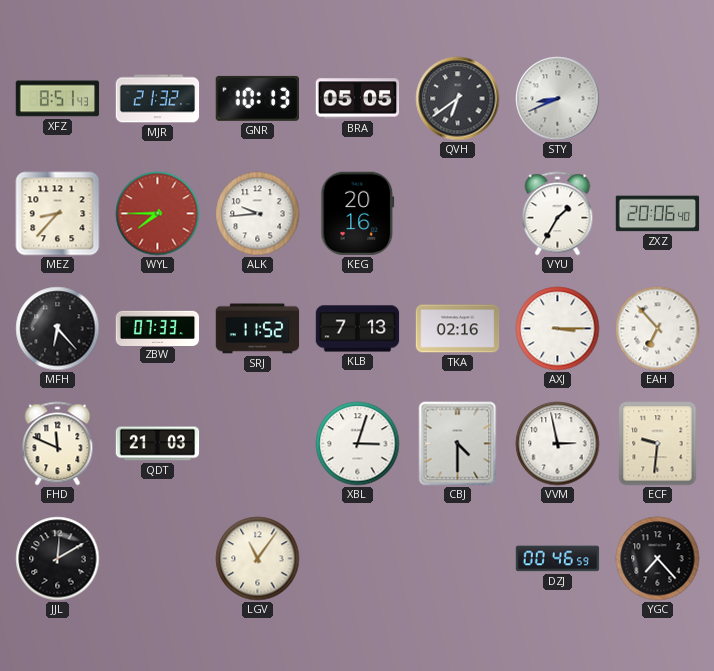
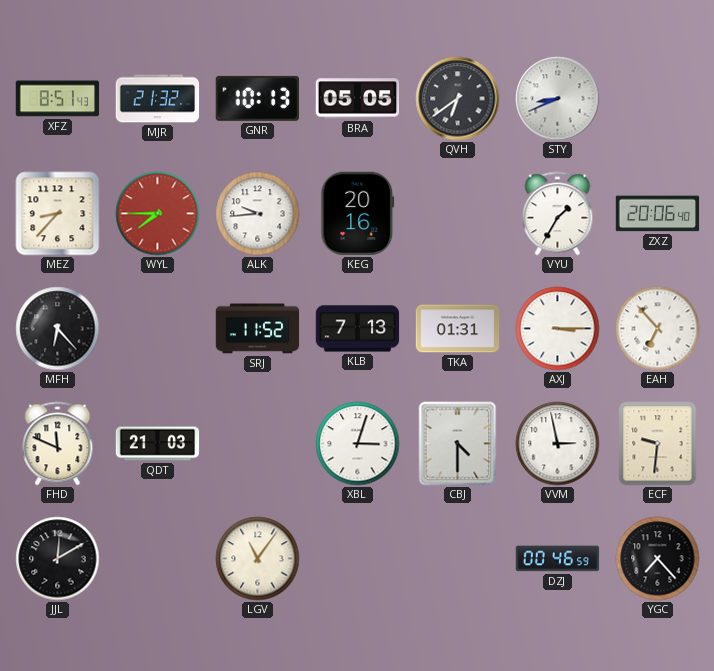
ZBW: 07:33 -> none
TKA: 02:16 -> 01:31
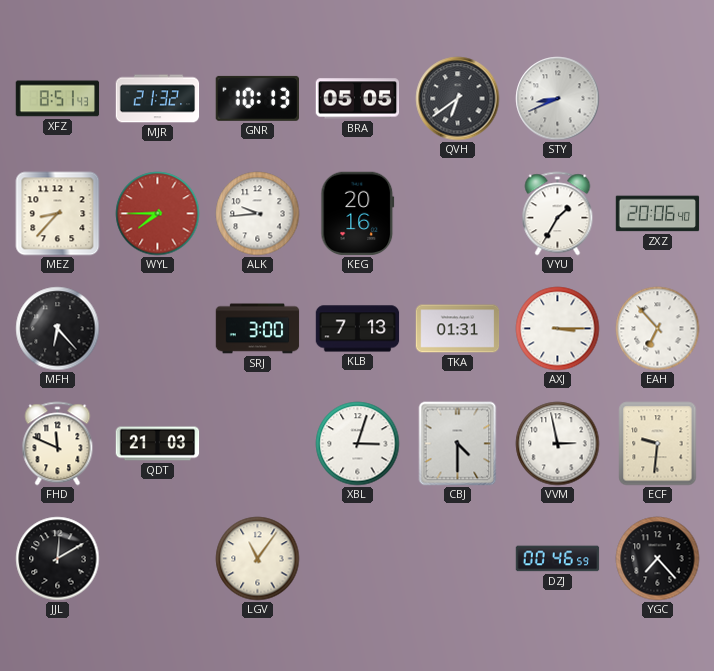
SRJ: 11:52 -> 3:00
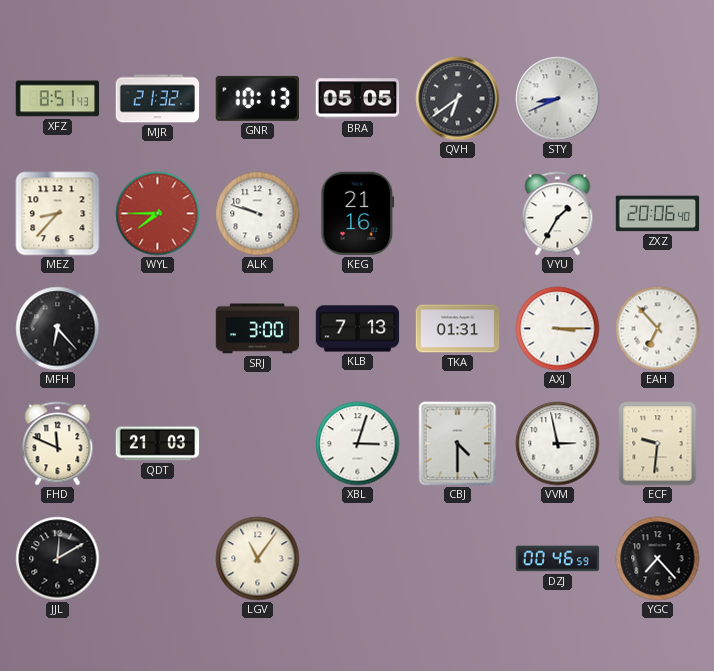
ALK: 9:44 -> 9:48
KEG: 20:16 -> 21:16
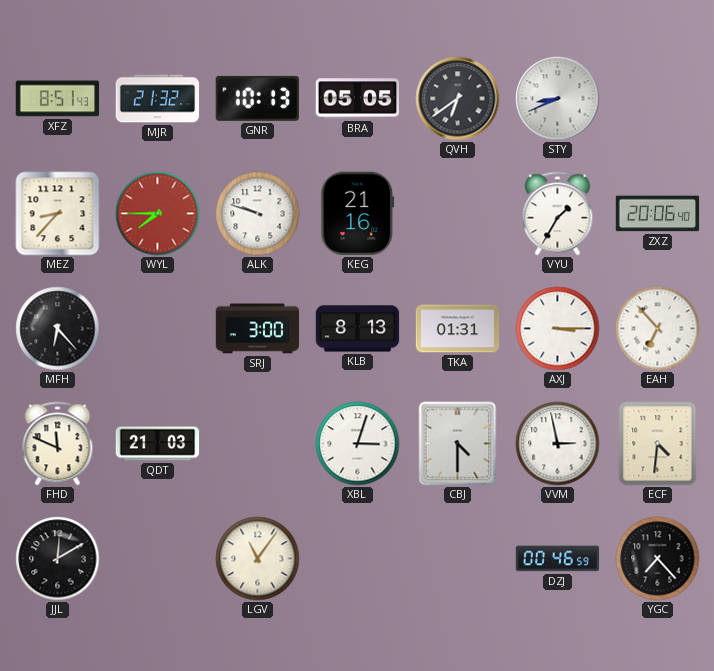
KLB: 7:13 -> 8:13
ECF: 9:31 -> 4:31
